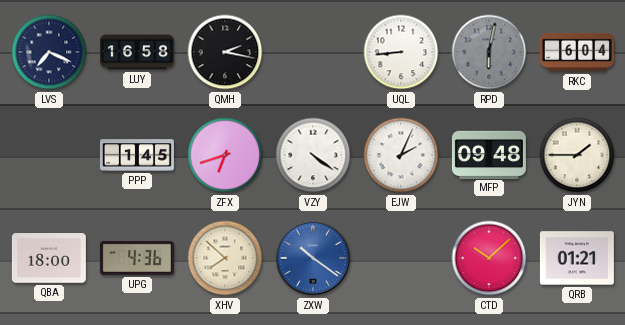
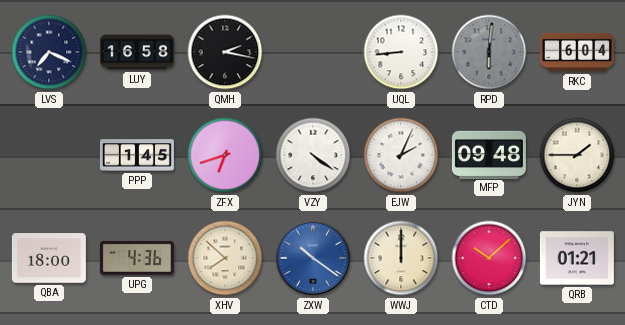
RPD: 6:02 -> 6:01
WWJ: none -> 12:00
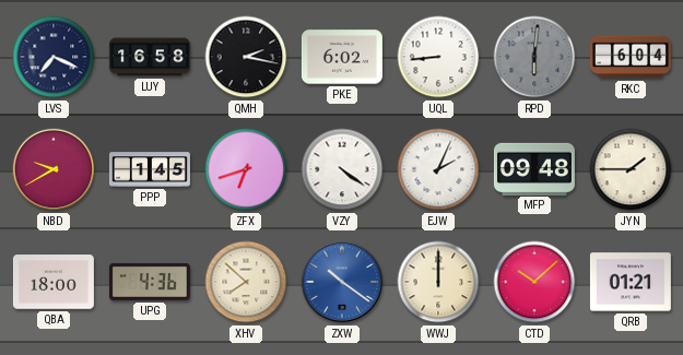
PKE: none -> 6:02
NBD: none -> 9:40
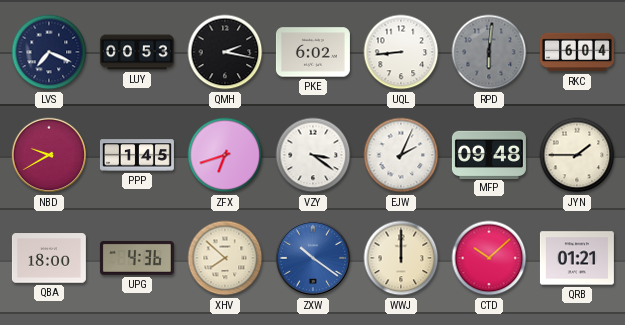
LUY: 16:58 -> 00:53
VZY: 4:21 -> 3:21
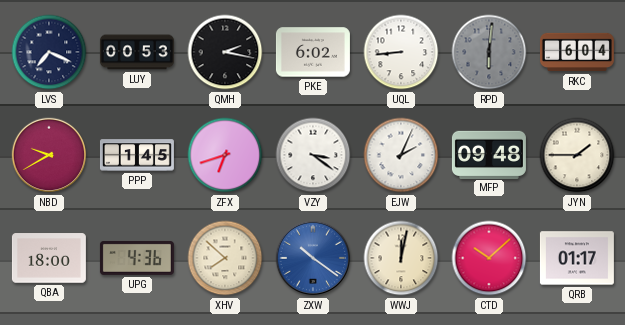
WWJ: 12:00 -> 12:02
QRB: 01:21 -> 01:17
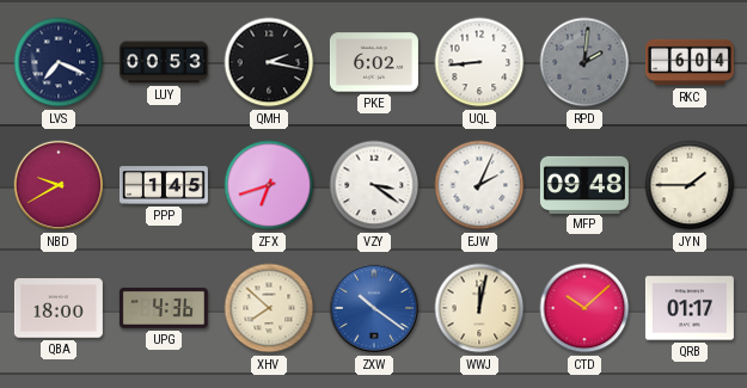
RPD: 6:01 -> 2:01
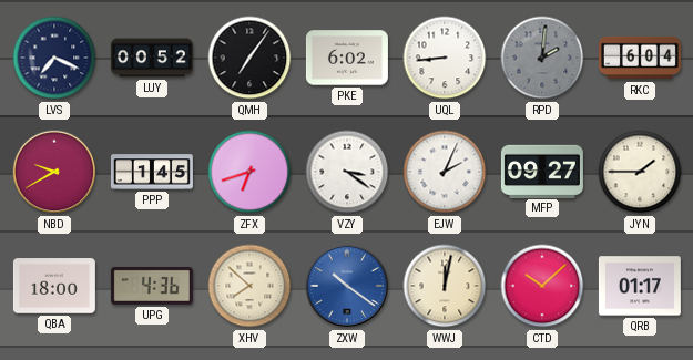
LUY: 00:53 -> 00:52
QMH: 2:17 -> 7:06
MFP: 09:48 -> 09:27
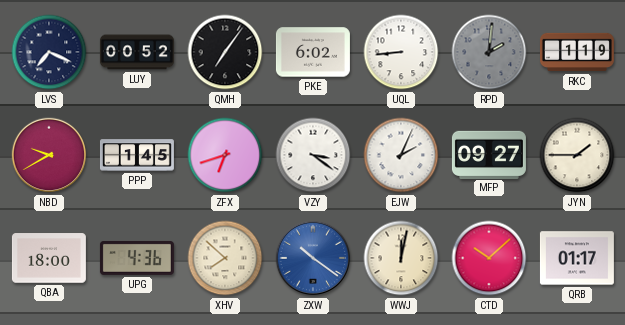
RKC: 6:04 -> 1:19
